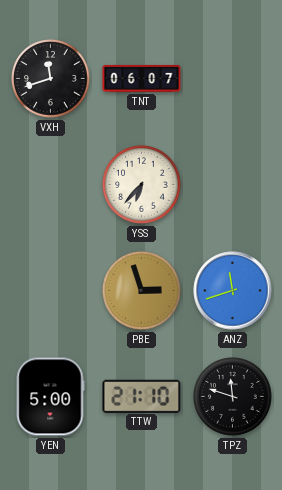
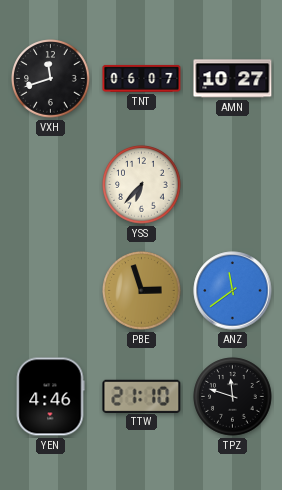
AMN: none -> 10:27
ANZ: 11:42 -> 11:39
YEN: 5:00 -> 4:46
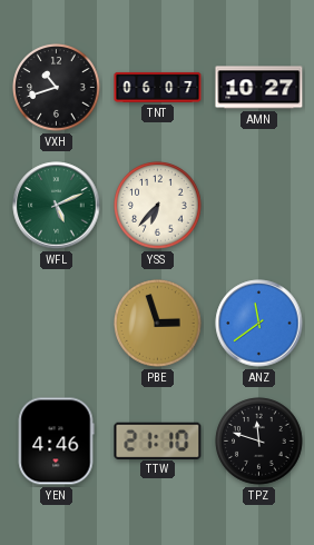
VXH: 11:42 -> 10:42
WFL: none -> 5:11
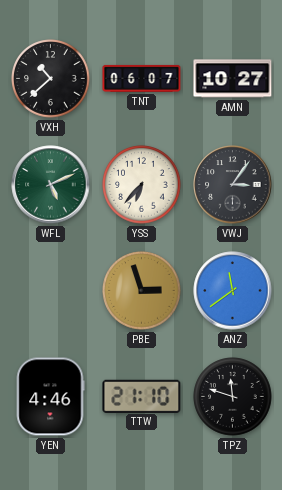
VXH: 10:42 -> 10:38
VWJ: none -> 3:06
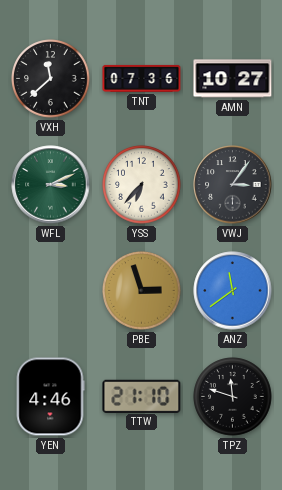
VXH: 10:38 -> 11:38
TNT: 06:07 -> 07:36
WFL: 5:11 -> 3:11
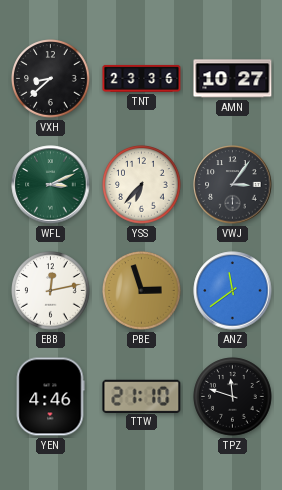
VXH: 11:38 -> 8:38
TNT: 07:36 -> 23:36
EBB: none -> 12:13
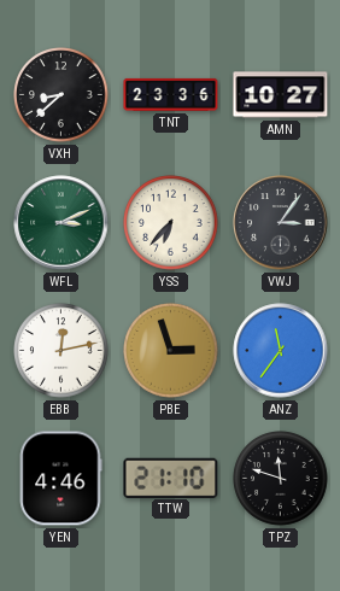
ANZ: 11:39 -> 11:36
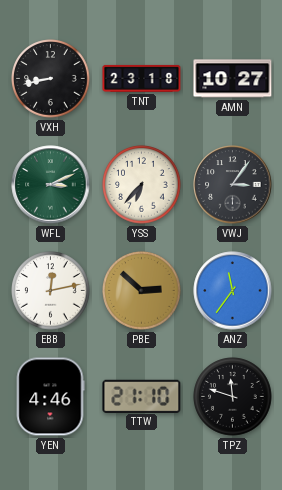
VXH: 8:38 -> 8:43
TNT: 23:36 -> 23:18
PBE: 2:57 -> 2:52
